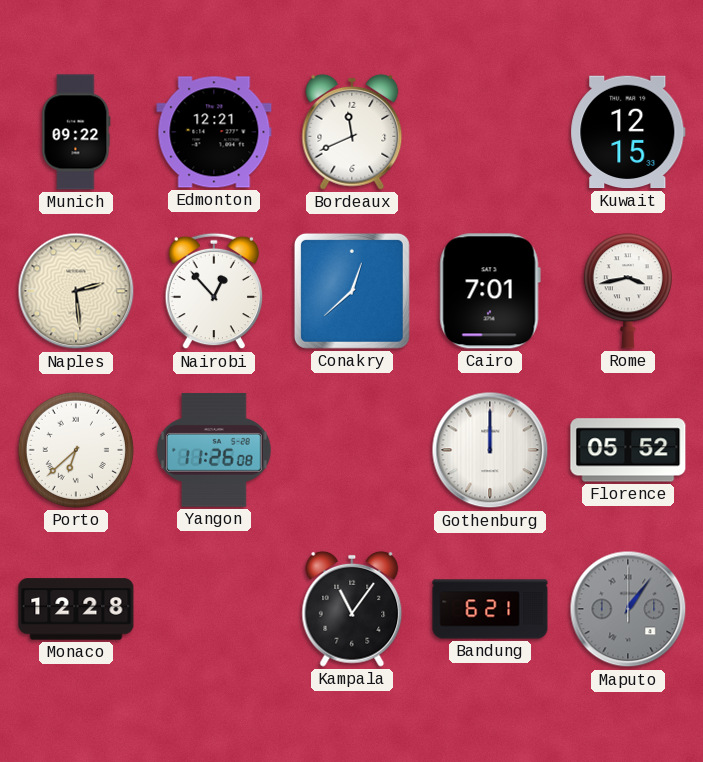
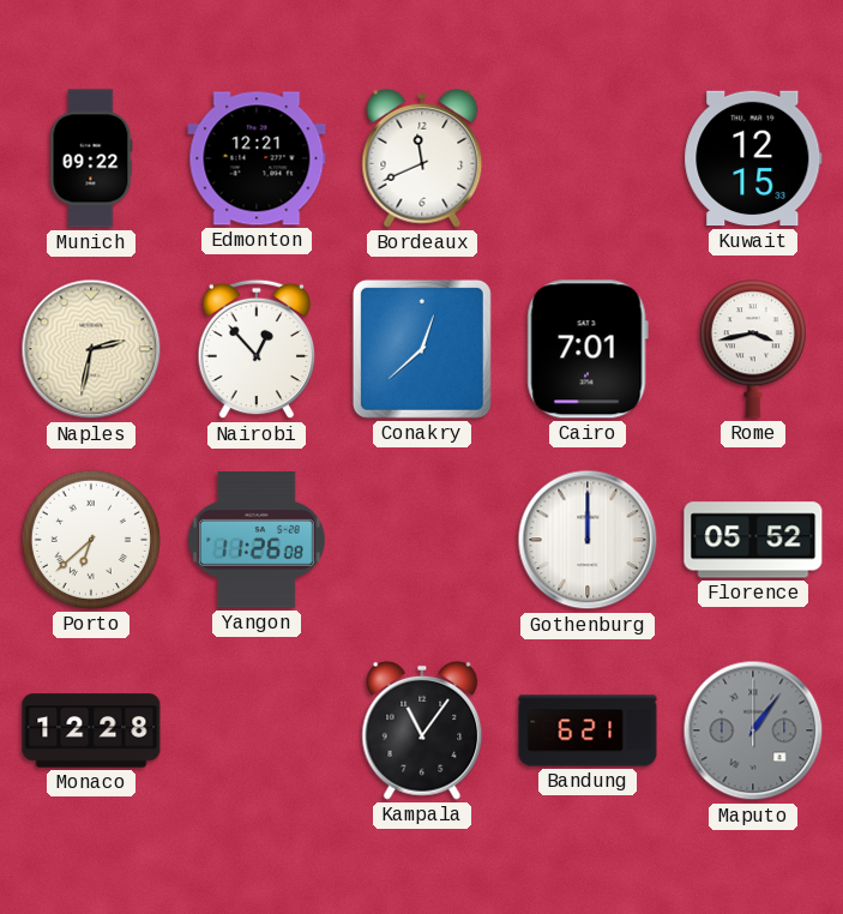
Naples: 2:29 -> 2:32
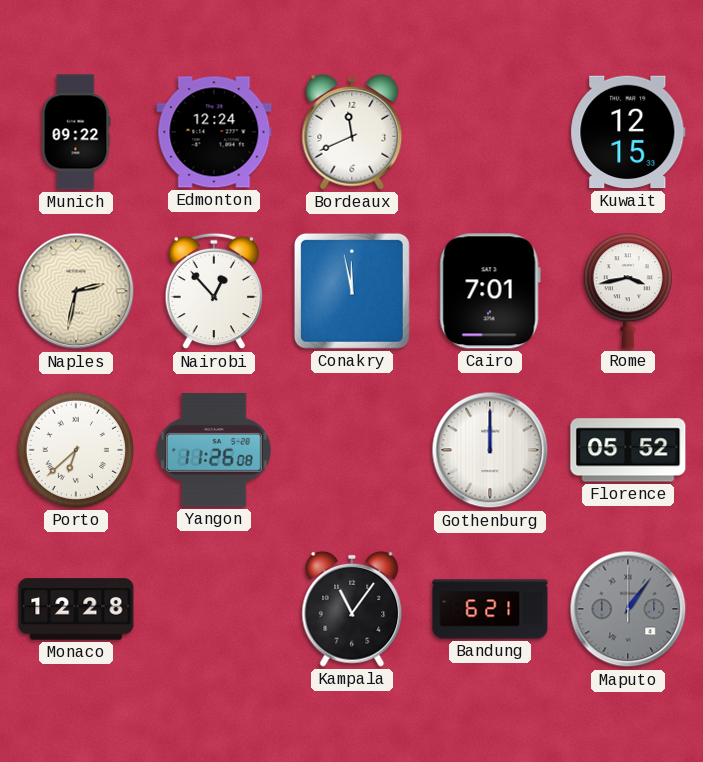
Edmonton: 12:21 -> 12:24
Conakry: 12:38 -> 11:58
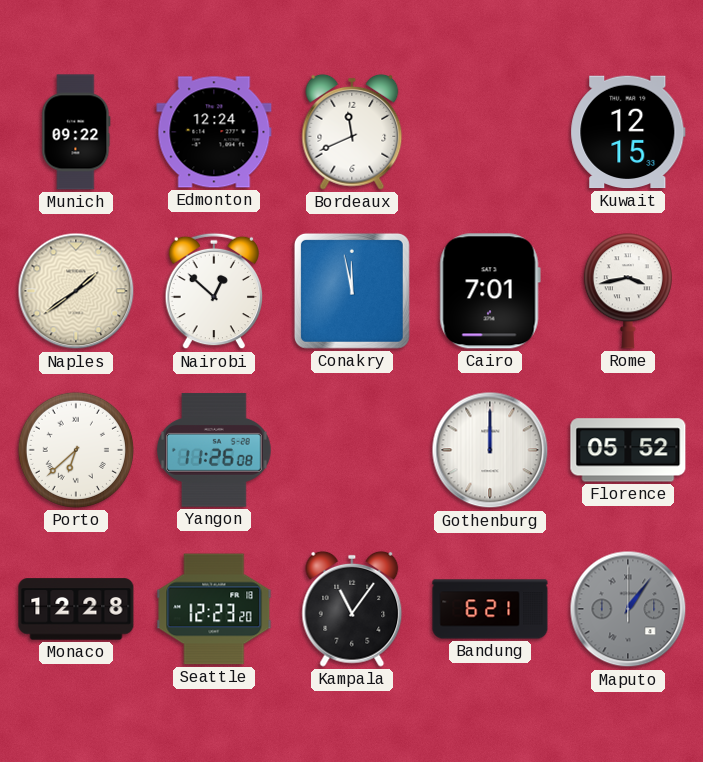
Naples: 2:32 -> 1:39
Nairobi: 12:53 -> 12:52
Seattle: none -> 12:23
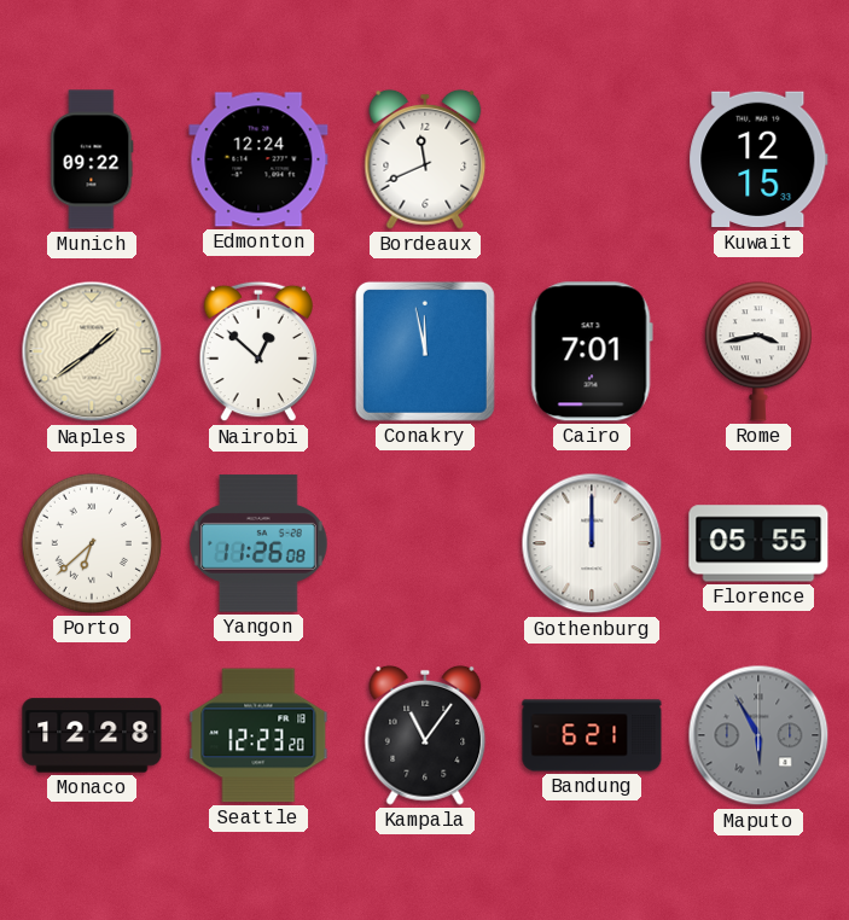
Florence: 05:52 -> 05:55
Maputo: 1:06 -> 5:55
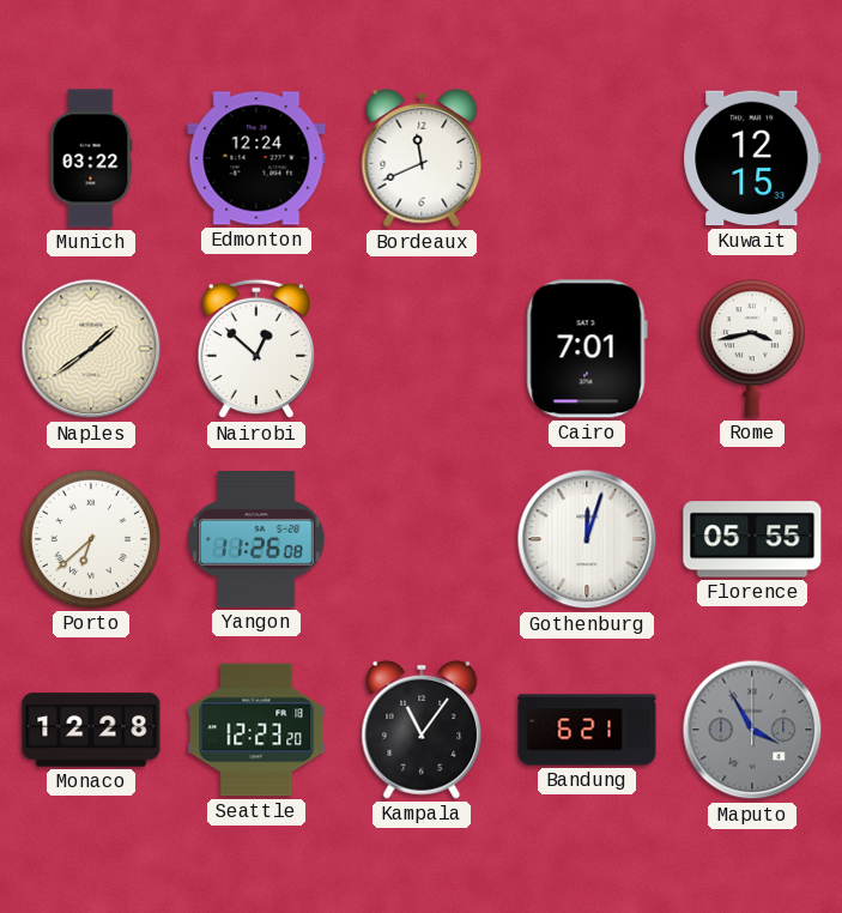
Munich: 09:22 -> 03:22
Conakry: 11:58 -> none
Gothenburg: 12:00 -> 12:03
Maputo: 5:55 -> 3:55
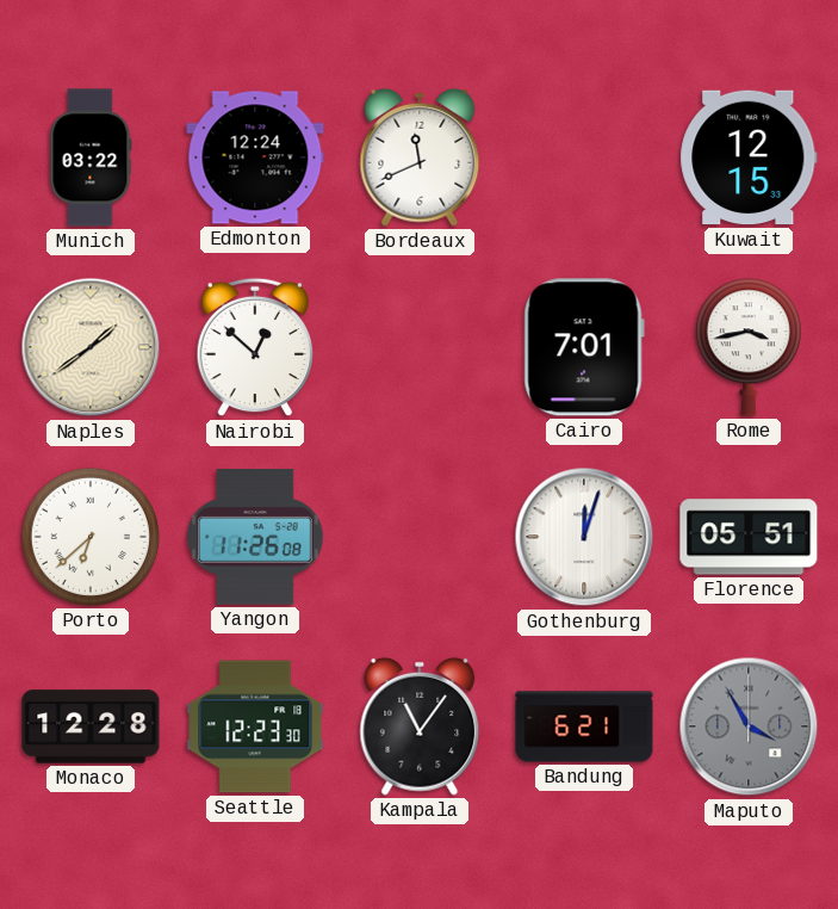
Florence: 05:55 -> 05:51
Seattle: 12:23:20 -> 12:23:30
